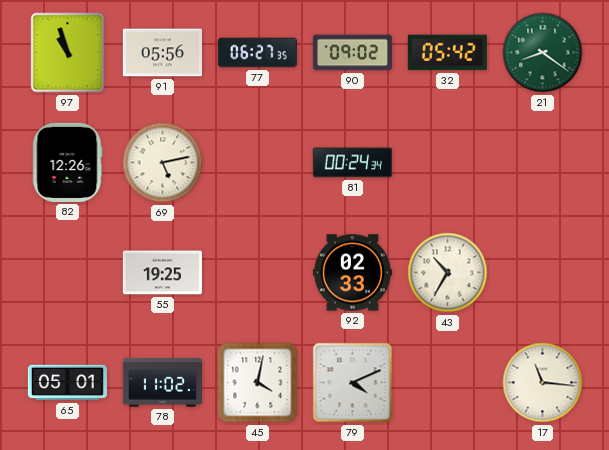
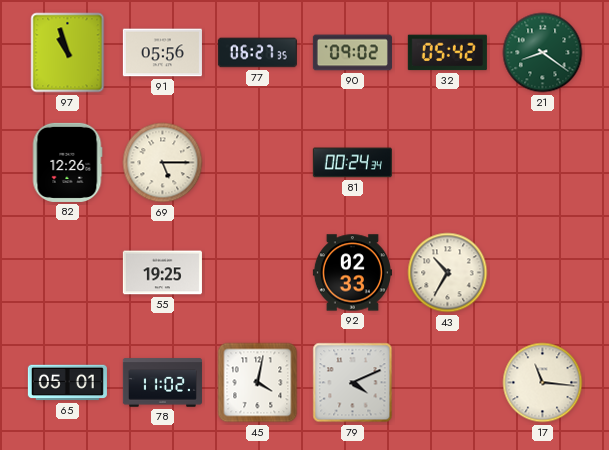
69: 5:13 -> 5:15
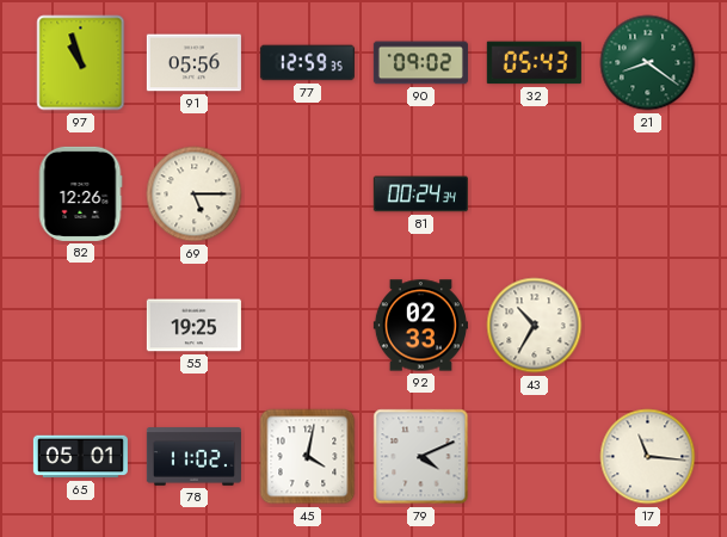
77: 06:27 -> 12:59
32: 05:42 -> 05:43
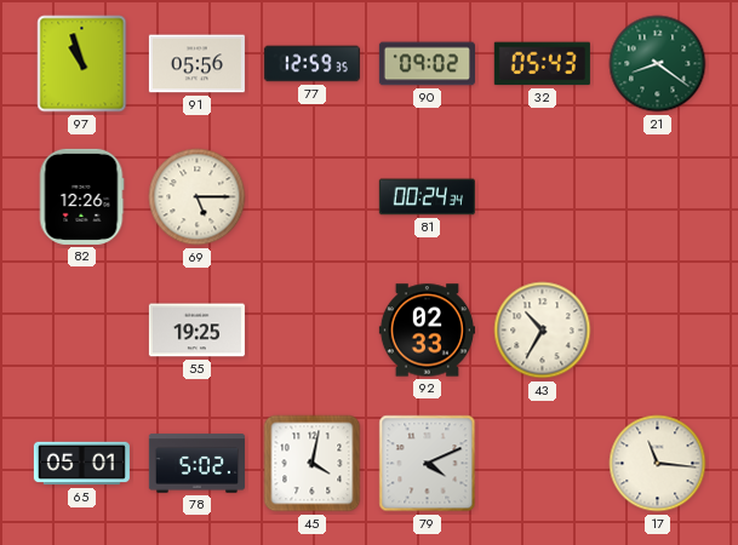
78: 11:02 -> 5:02
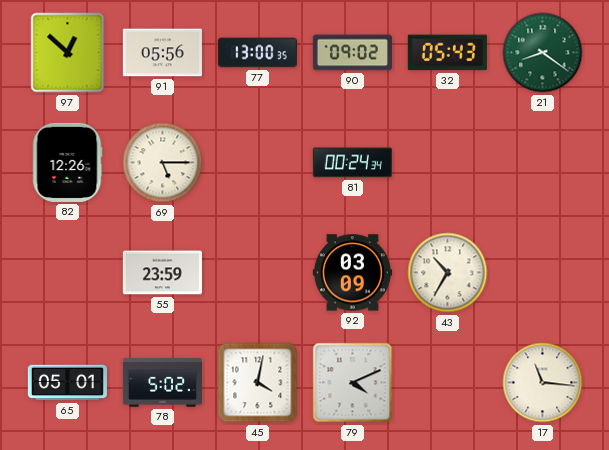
97: 10:57 -> 12:52
77: 12:59 -> 13:00
55: 19:25 -> 23:59
92: 02:33 -> 03:09
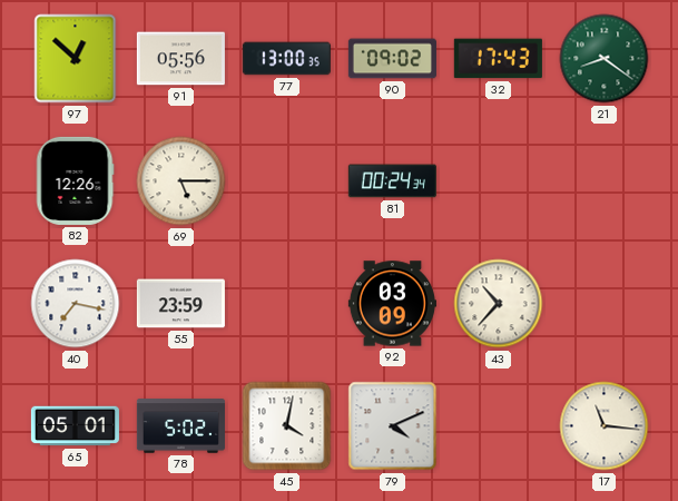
32: 05:43 -> 17:43
40: none -> 7:17
43: 10:35 -> 10:37
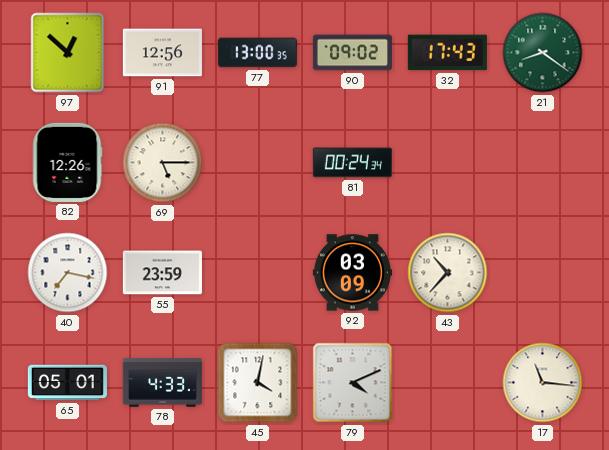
91: 05:56 -> 12:56
78: 5:02 -> 4:33
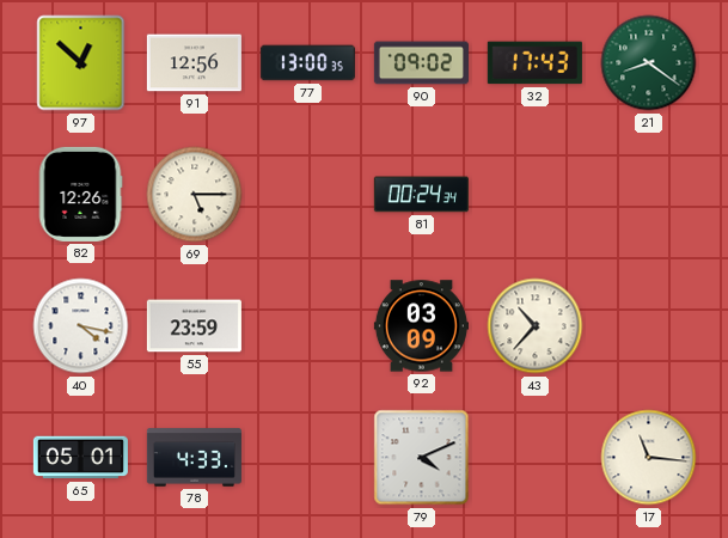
40: 7:17 -> 4:17
45: 4:02 -> none
